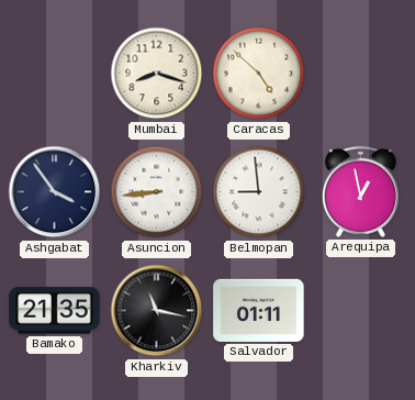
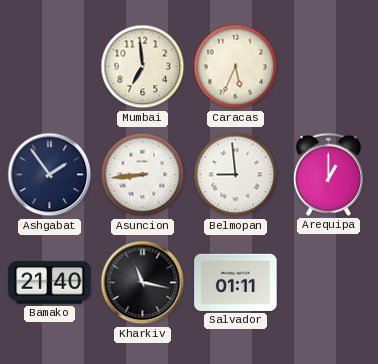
Mumbai: 8:18 -> 6:59
Caracas: 4:52 -> 5:34
Ashgabat: 3:54 -> 1:54
Arequipa: 12:58 -> 1:00
Bamako: 21:35 -> 21:40
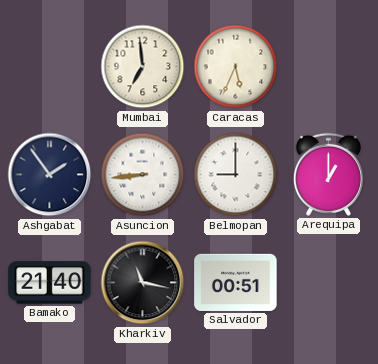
Belmopan: 8:59 -> 9:00
Salvador: 01:11 -> 00:51
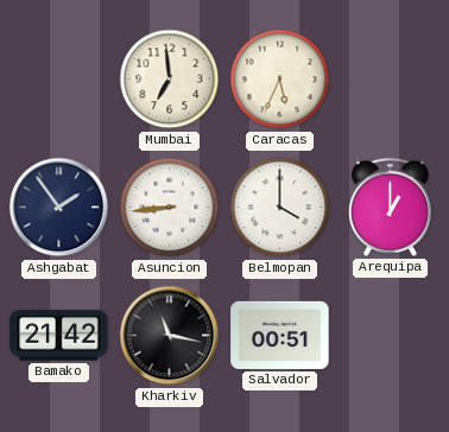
Belmopan: 9:00 -> 4:00
Bamako: 21:40 -> 21:42
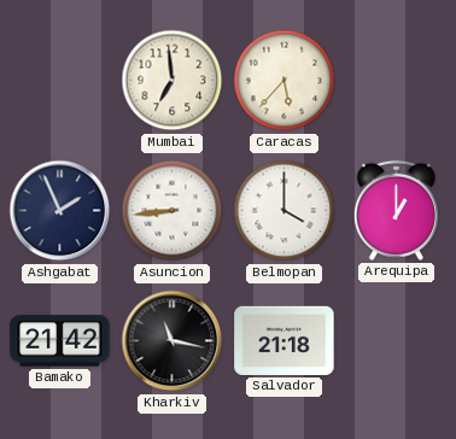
Caracas: 5:34 -> 5:37
Ashgabat: 1:54 -> 1:56
Salvador: 00:51 -> 21:18
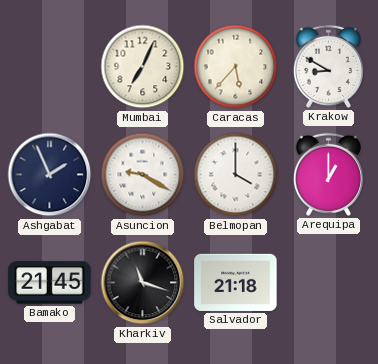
Mumbai: 6:59 -> 7:04
Krakow: none -> 8:50
Asuncion: 8:44 -> 9:20
Bamako: 21:42 -> 21:45
Kharkiv: 11:17 -> 11:18
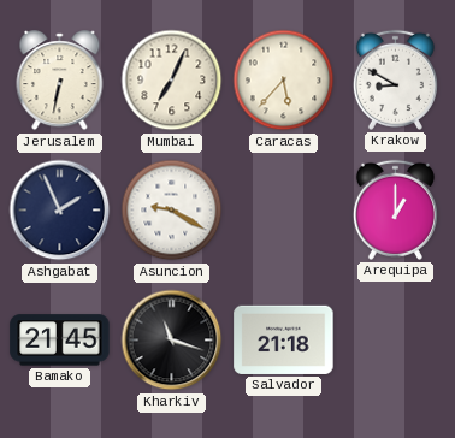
Jerusalem: none -> 6:32
Belmopan: 4:00 -> none
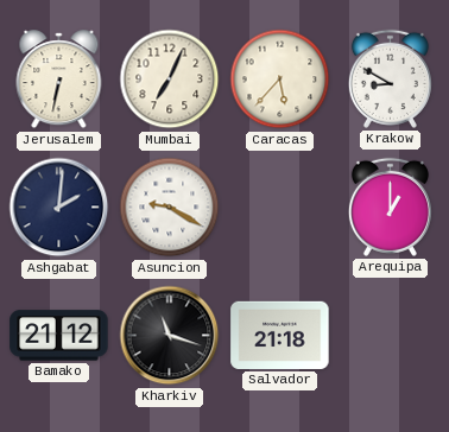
Ashgabat: 1:56 -> 2:01
Bamako: 21:45 -> 21:12
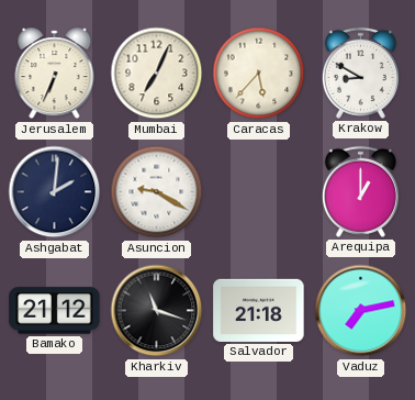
Jerusalem: 6:32 -> 6:34
Vaduz: none -> 7:13
